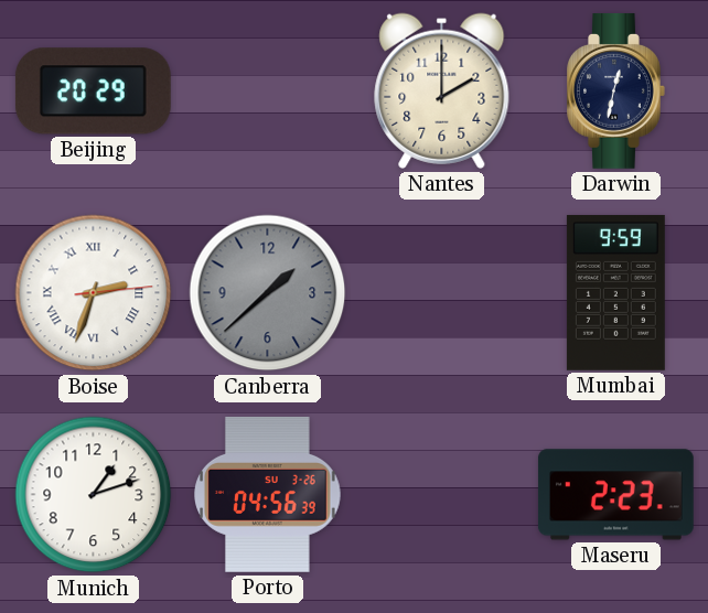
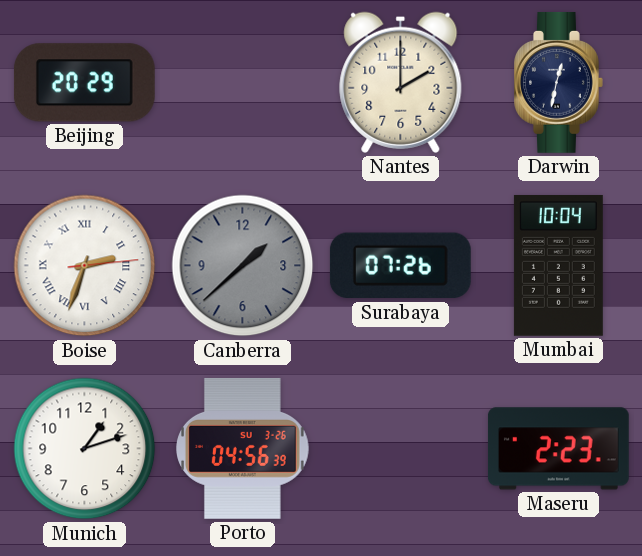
Surabaya: none -> 07:26
Mumbai: 9:59 -> 10:04
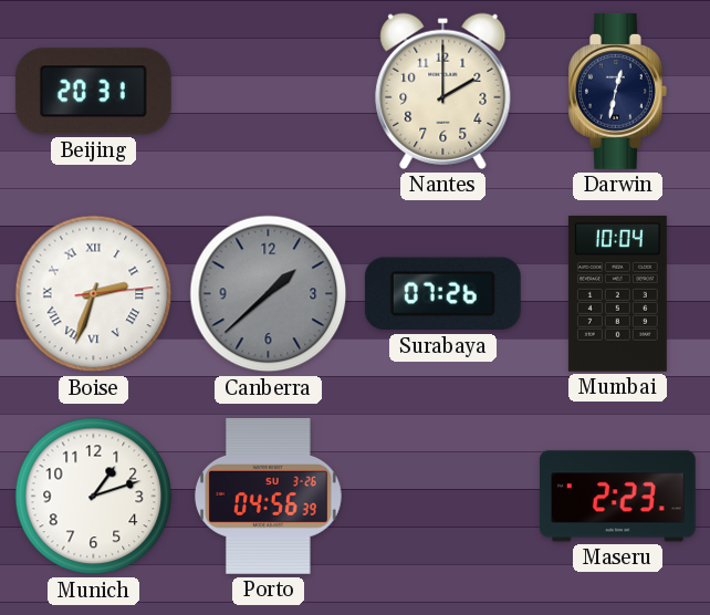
Beijing: 20:29 -> 20:31
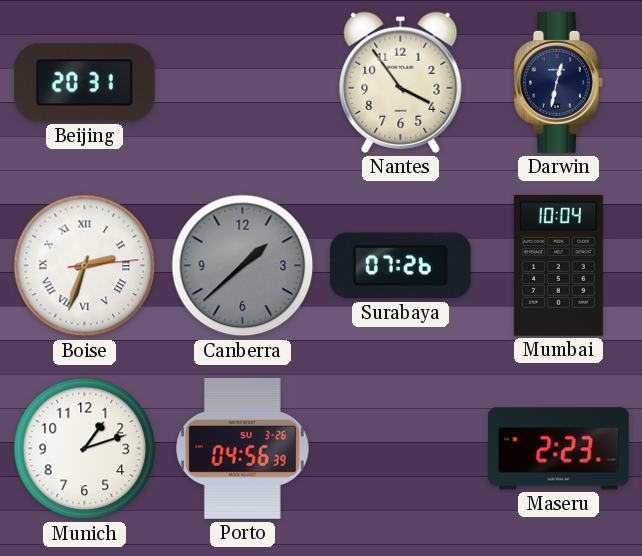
Nantes: 2:00 -> 3:54
